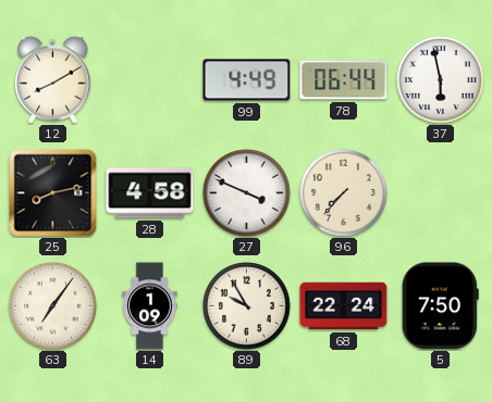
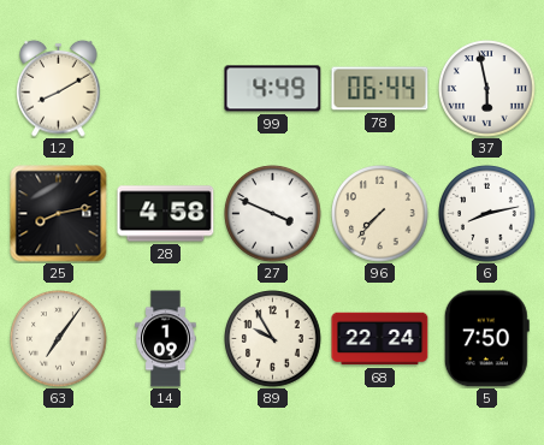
6: none -> 8:13
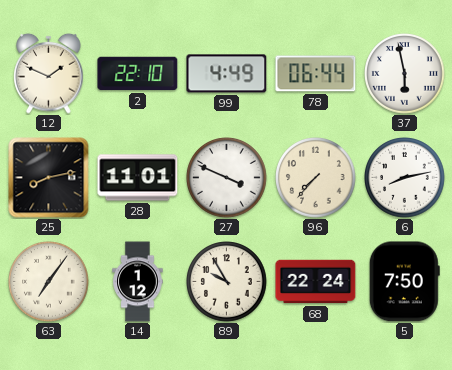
12: 8:10 -> 1:49
2: none -> 22:10
28: 4:58 -> 11:01
14: 1:09 -> 1:12
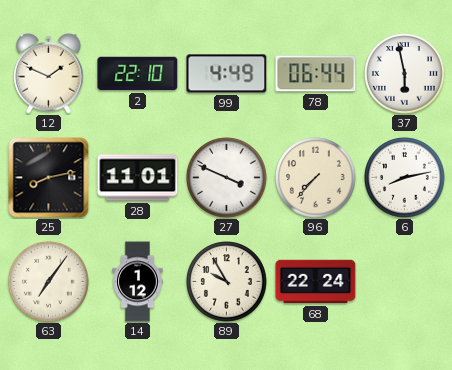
5: 7:50 -> none
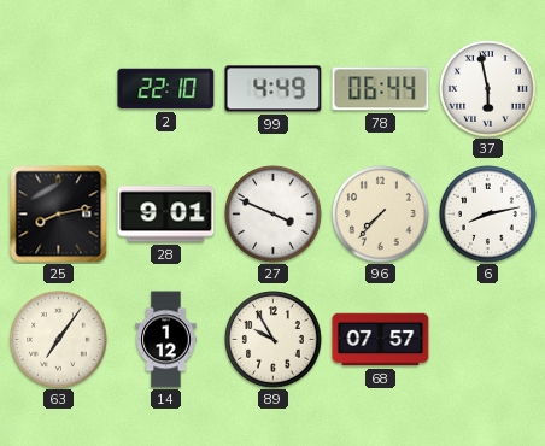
12: 1:49 -> none
28: 11:01 -> 9:01
68: 22:24 -> 07:57
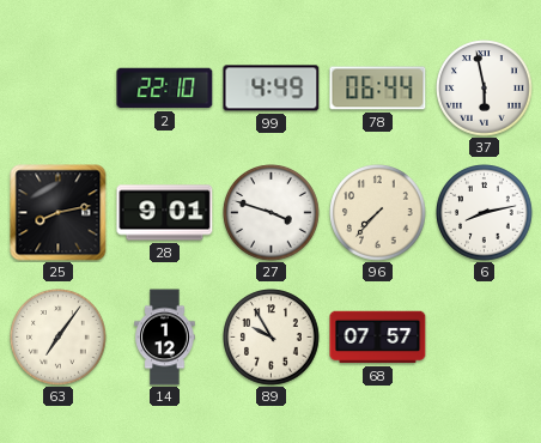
27: 3:49 -> 3:48
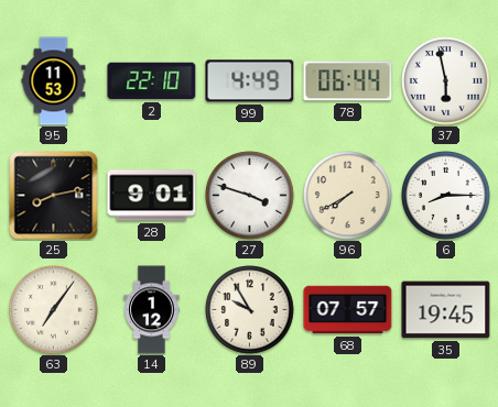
95: none -> 11:53
96: 7:37 -> 7:40
6: 8:13 -> 8:15
35: none -> 19:45
